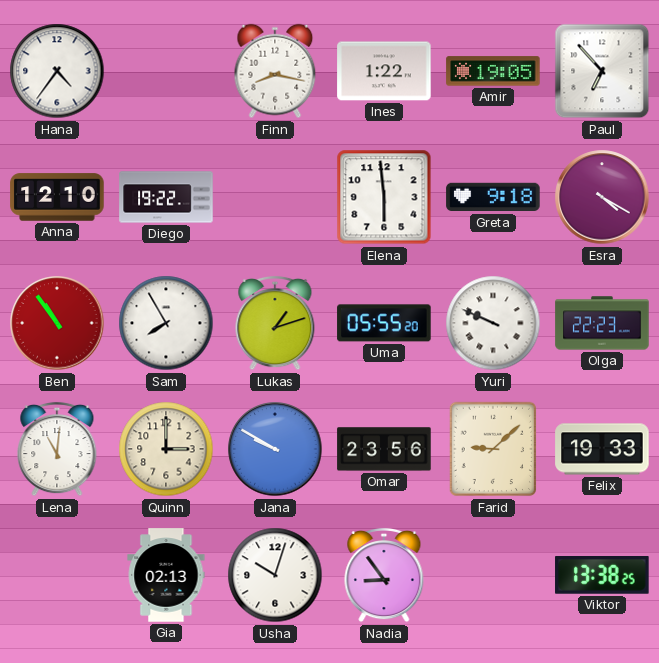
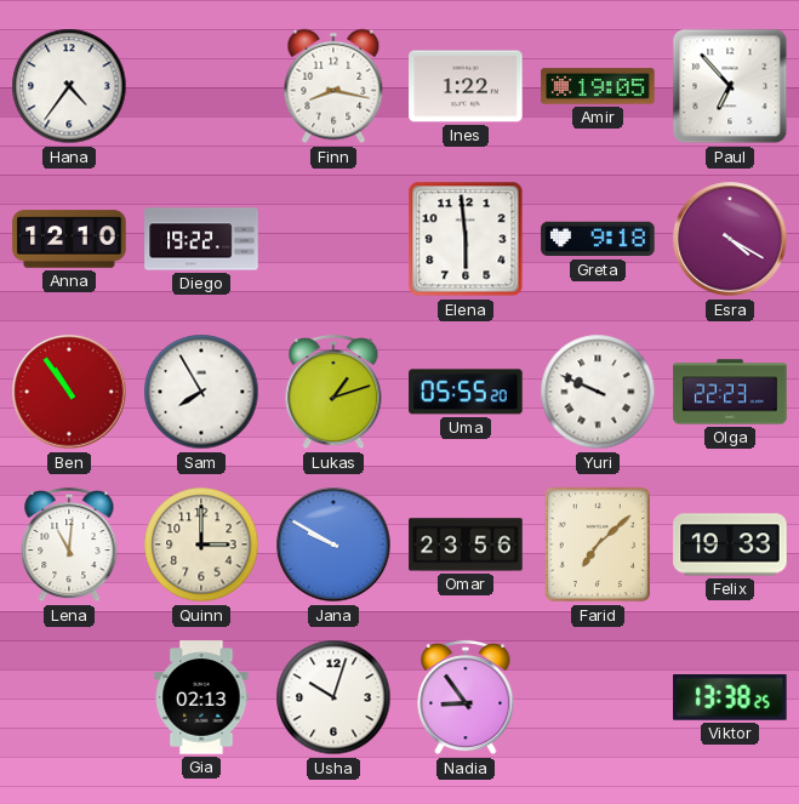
Farid: 9:08 -> 7:08
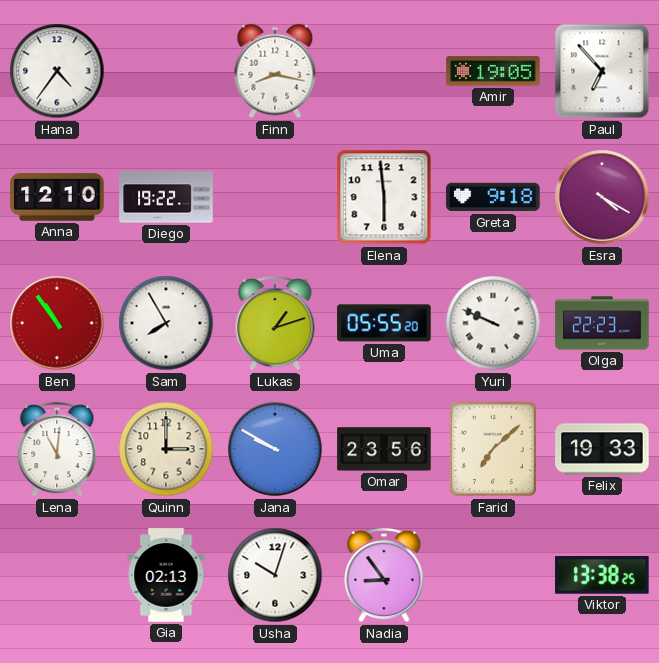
Ines: 1:22 -> none
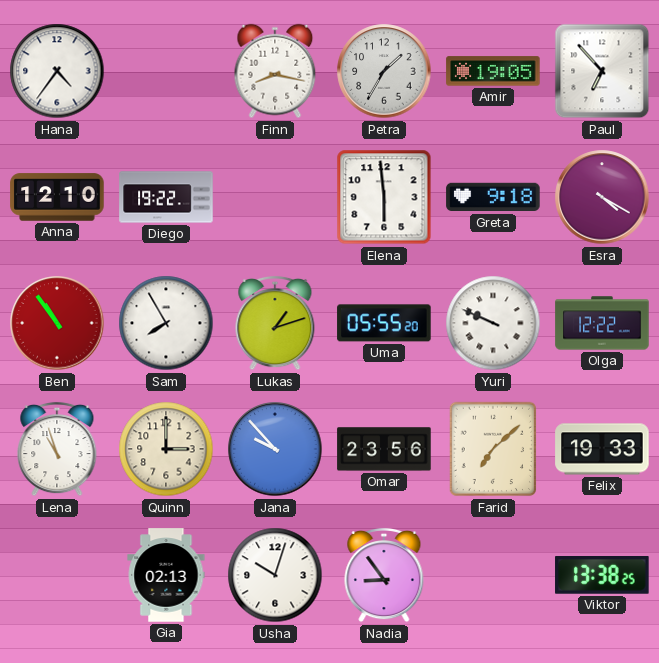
Petra: none -> 1:35
Olga: 22:23 -> 12:22
Lena: 11:01 -> 10:57
Jana: 9:50 -> 9:53
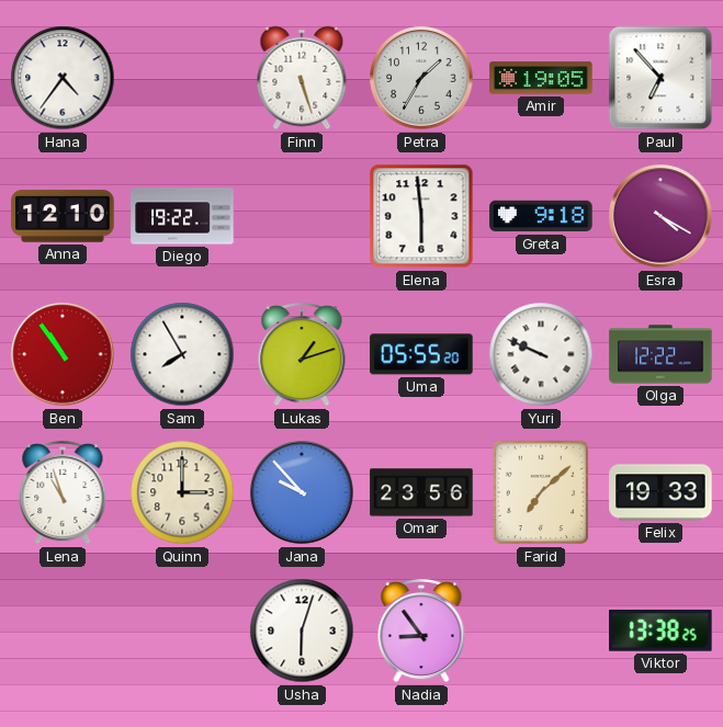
Finn: 8:17 -> 5:27
Gia: 02:13 -> none
Usha: 10:03 -> 6:03
